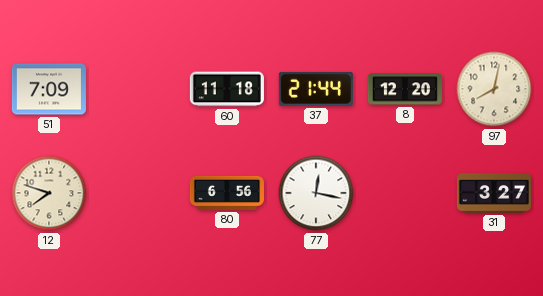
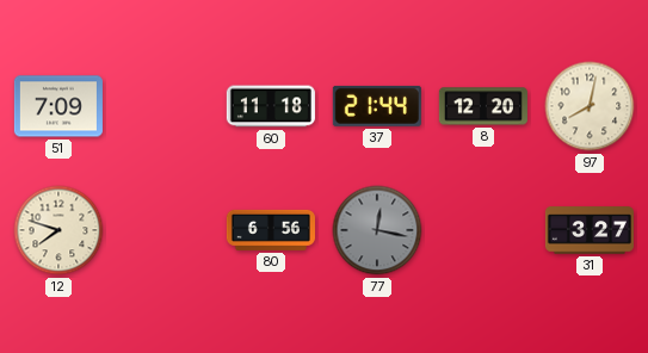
77 dial: white -> grey
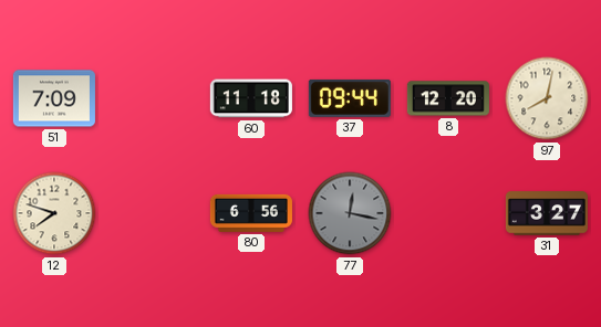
37: 21:44 -> 09:44
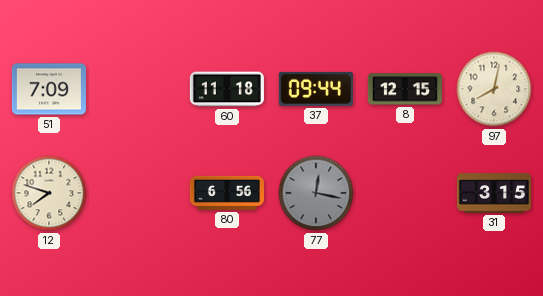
8: 12:20 -> 12:15
31: 3:27 -> 3:15
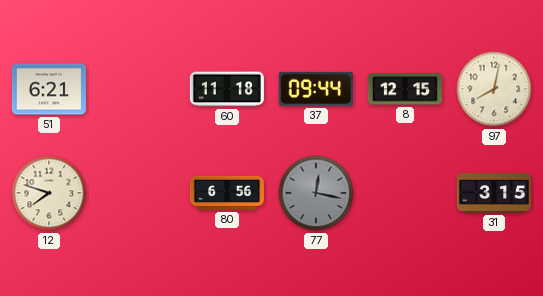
51: 7:09 -> 6:21
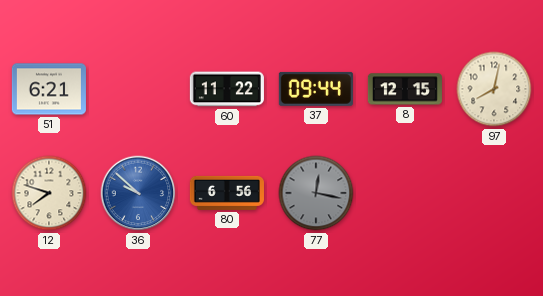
60: 11:18 -> 11:22
36: none -> 9:52
31: 3:15 -> none
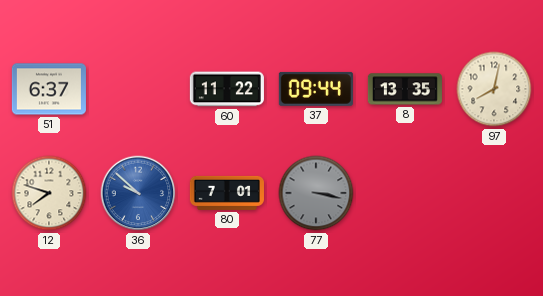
51: 6:21 -> 6:37
8: 12:15 -> 13:35
80: 6:56 -> 7:01
77: 12:17 -> 3:17
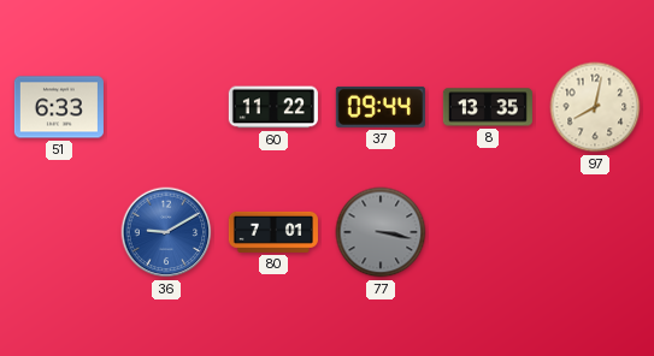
51: 6:37 -> 6:33
12: 7:48 -> none
36: 9:52 -> 9:10
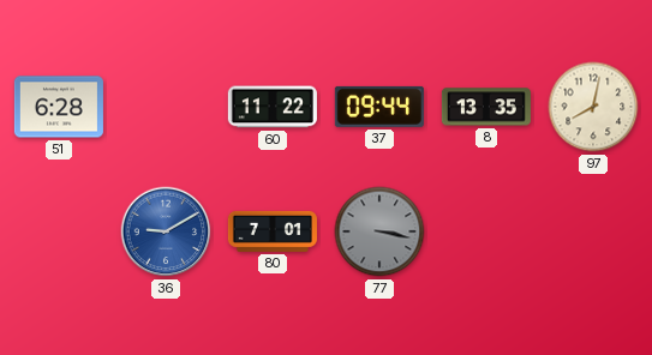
51: 6:33 -> 6:28
